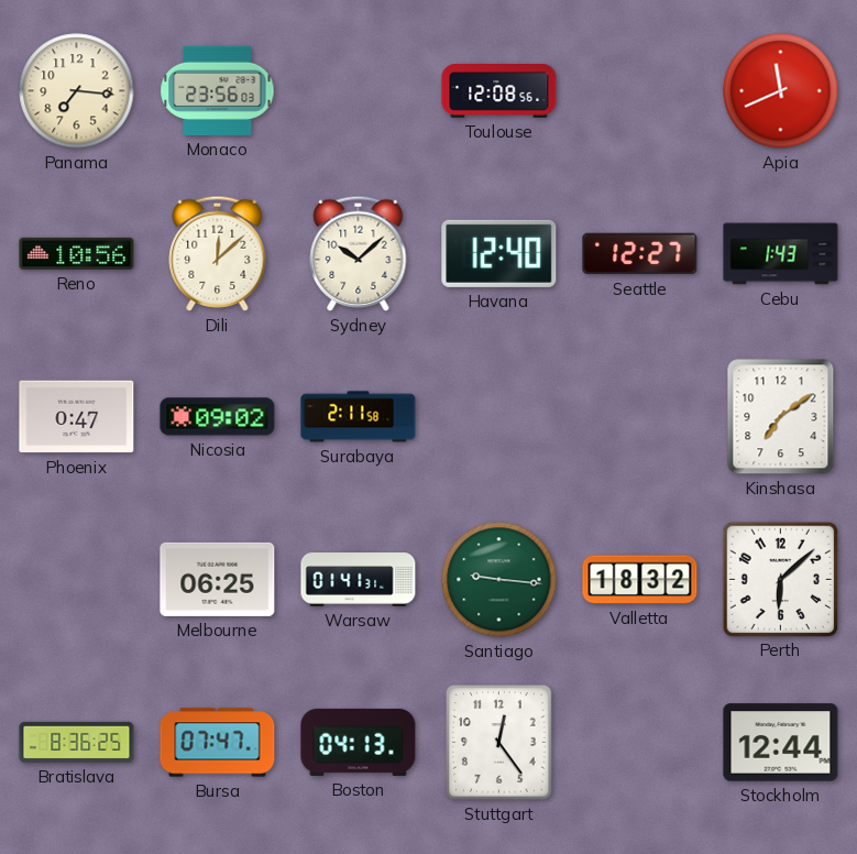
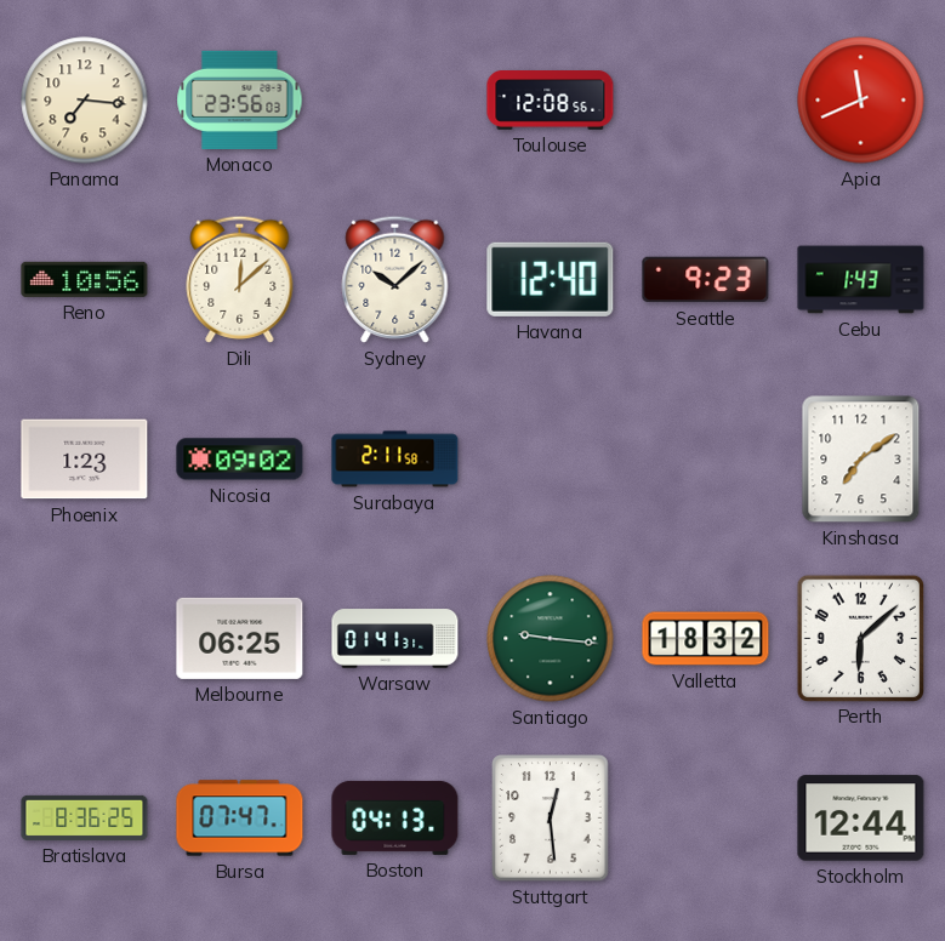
Seattle: 12:27 -> 9:23
Phoenix: 0:47 -> 1:23
Stuttgart: 12:24 -> 12:29
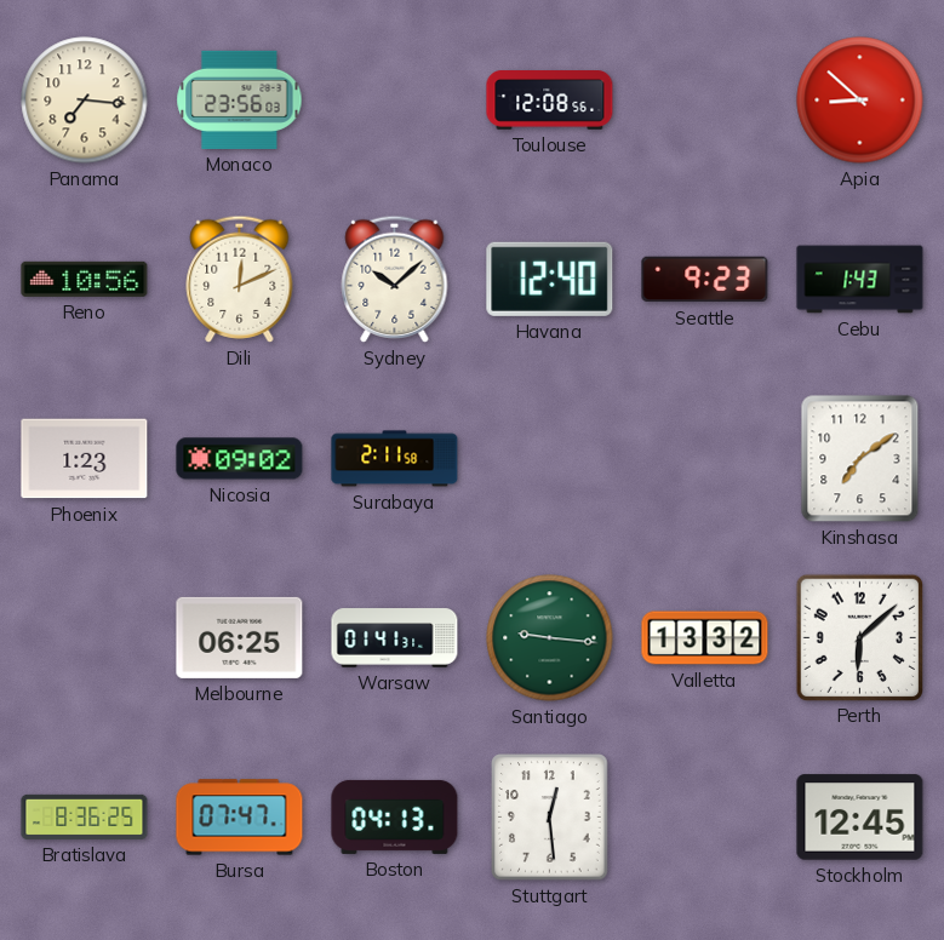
Apia: 11:41 -> 8:52
Dili: 12:08 -> 12:11
Valletta: 18:32 -> 13:32
Stockholm: 12:44 -> 12:45
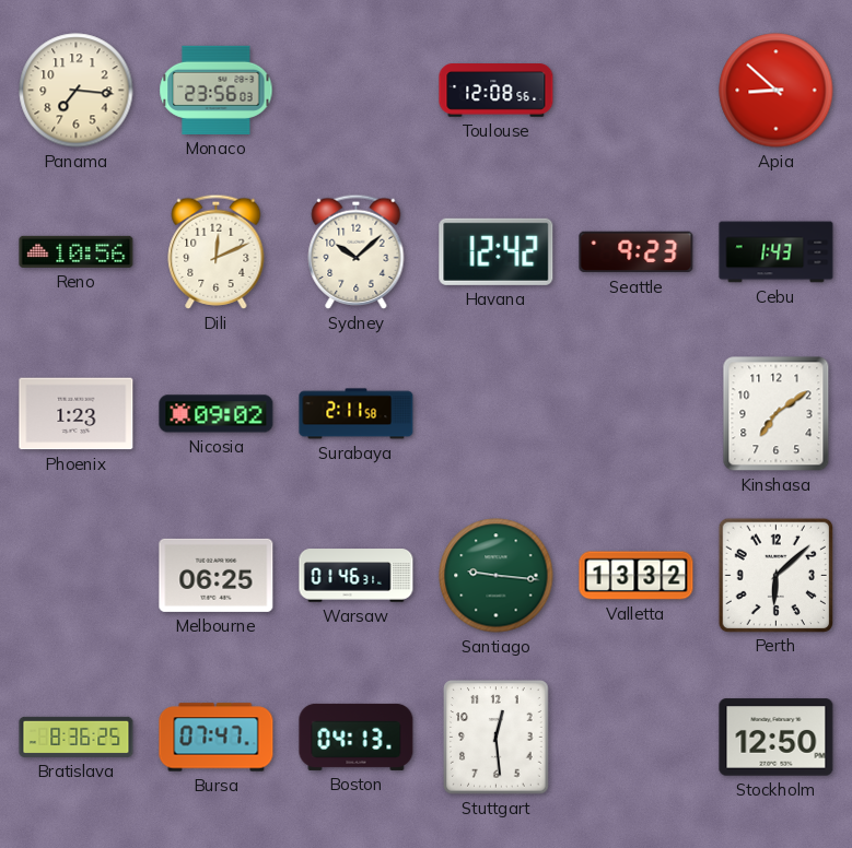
Havana: 12:40 -> 12:42
Warsaw: 01:41 -> 01:46
Stockholm: 12:45 -> 12:50
